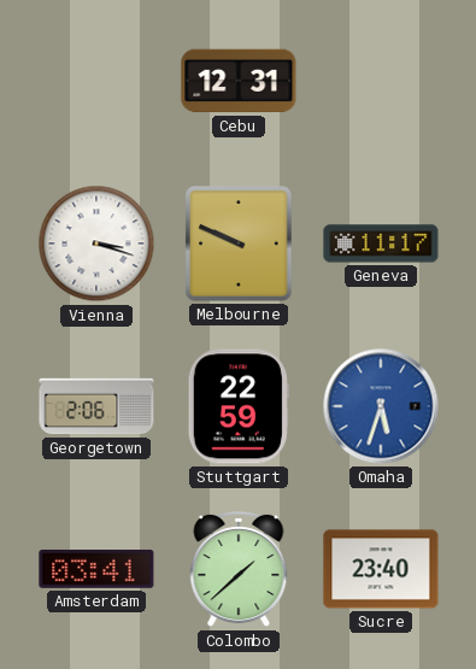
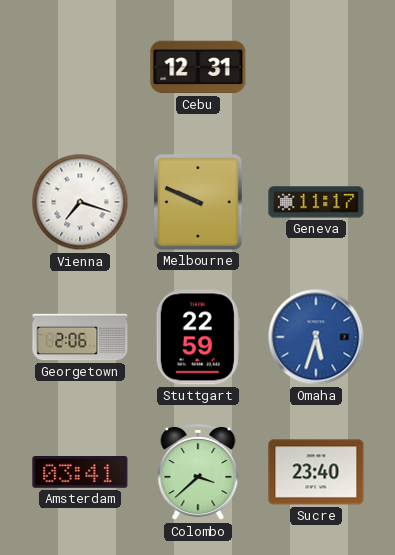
Vienna: 3:18 -> 7:18
Colombo: 1:38 -> 3:38
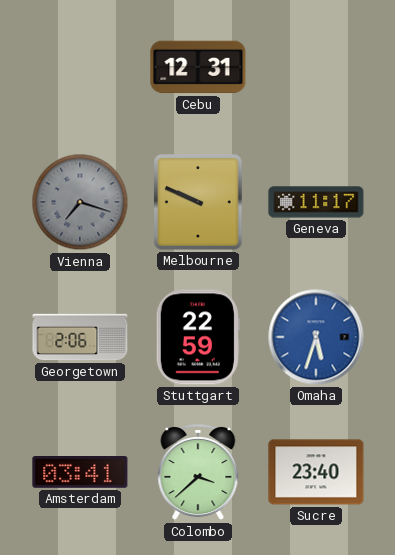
Vienna dial: white -> grey
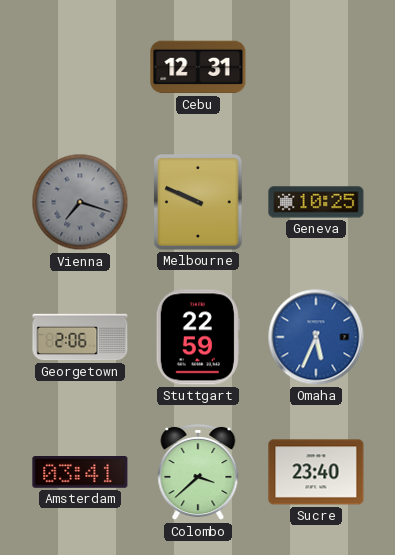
Geneva: 11:17 -> 10:25
Omaha: 5:33 -> 5:34
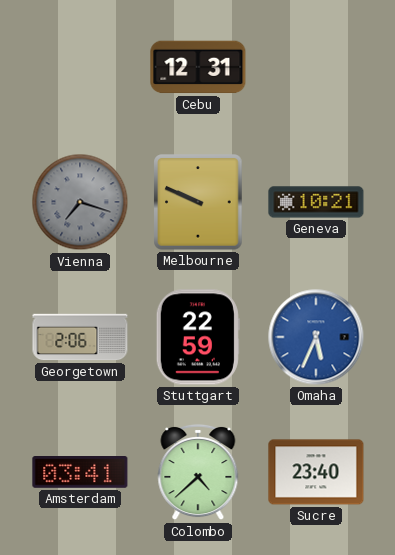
Geneva: 10:25 -> 10:21
Colombo: 3:38 -> 4:38
